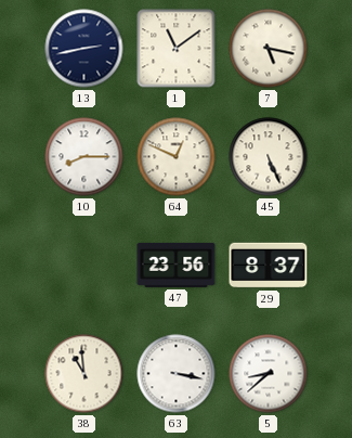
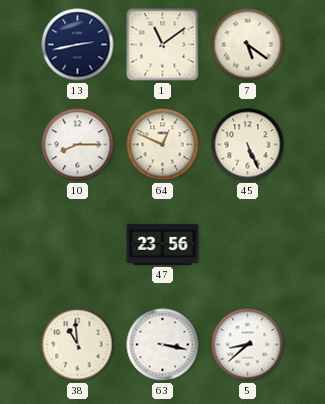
7: 5:17 -> 5:21
29: 8:37 -> none
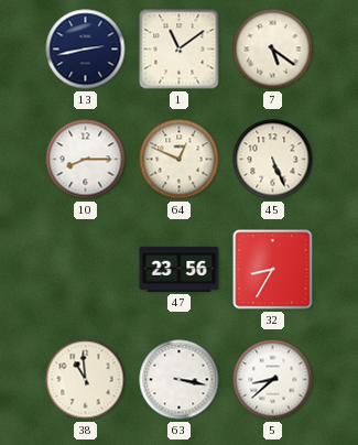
32: none -> 8:35
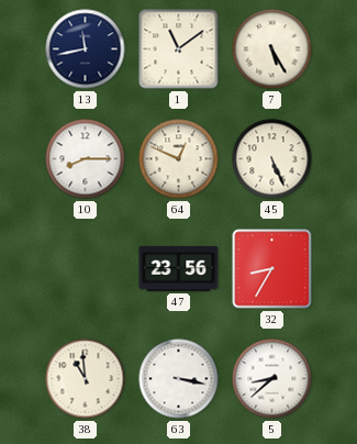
13: 2:43 -> 11:43
7: 5:21 -> 5:25
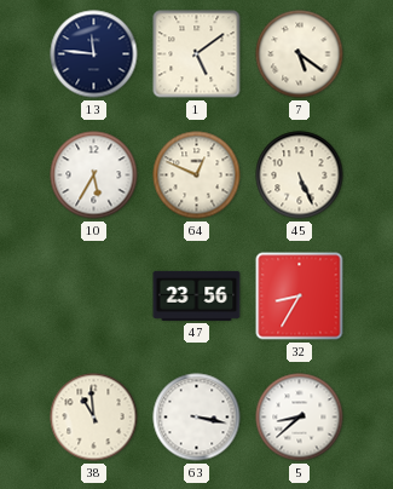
13: 11:43 -> 11:46
1: 11:09 -> 5:09
7: 5:25 -> 5:21
10: 8:15 -> 5:35
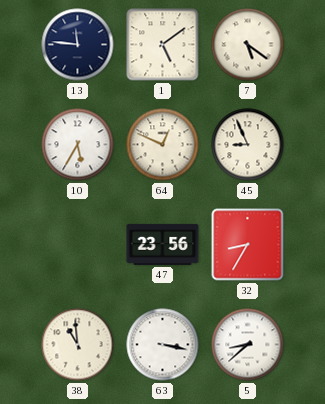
45: 5:26 -> 8:56
